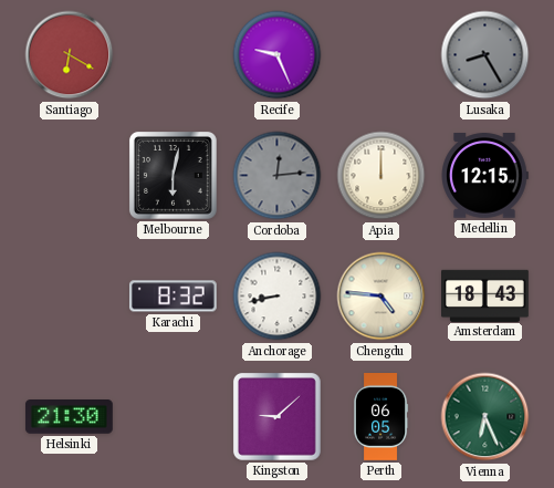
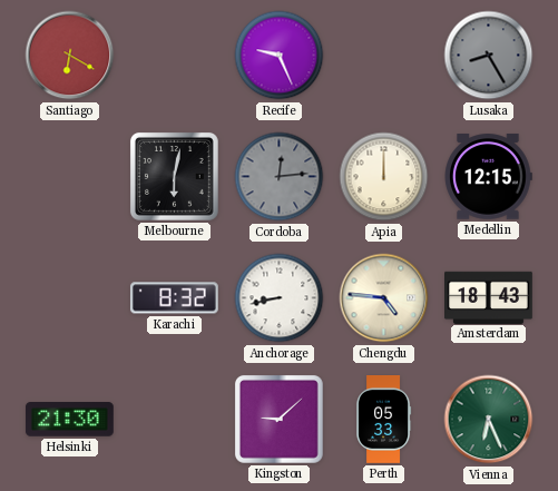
Perth: 06:05 -> 05:33
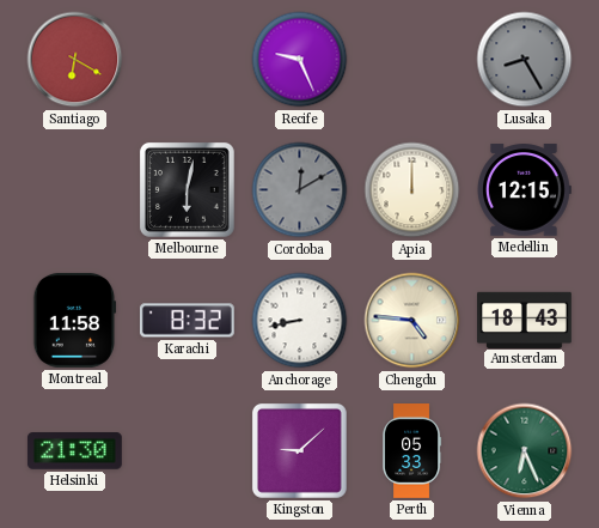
Cordoba: 12:14 -> 12:10
Montreal: none -> 11:58
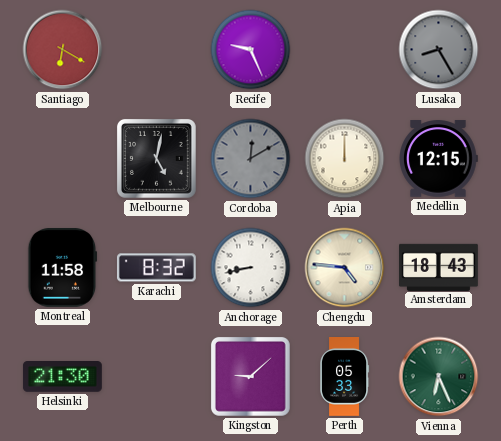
Melbourne: 6:02 -> 5:02
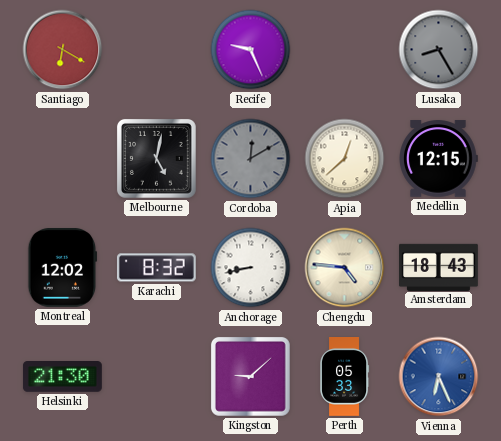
Apia: 12:00 -> 12:38
Montreal: 11:58 -> 12:02
Vienna dial: green -> blue
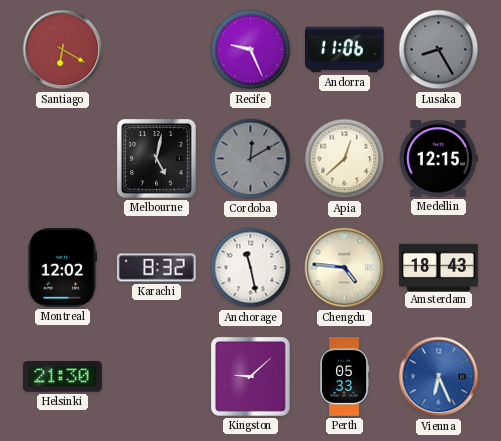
Andorra: none -> 11:06
Anchorage: 8:43 -> 11:28
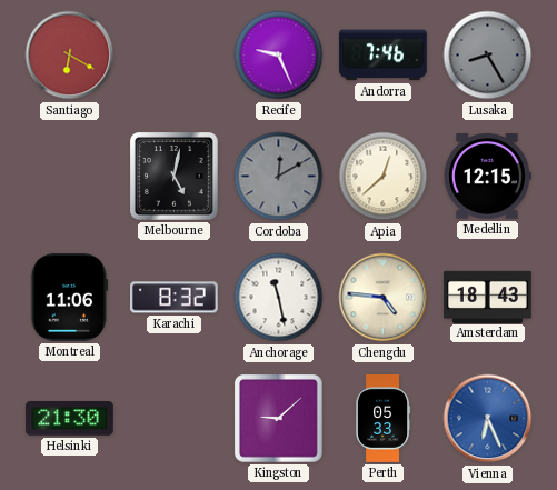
Andorra: 11:06 -> 7:46
Montreal: 12:02 -> 11:06
